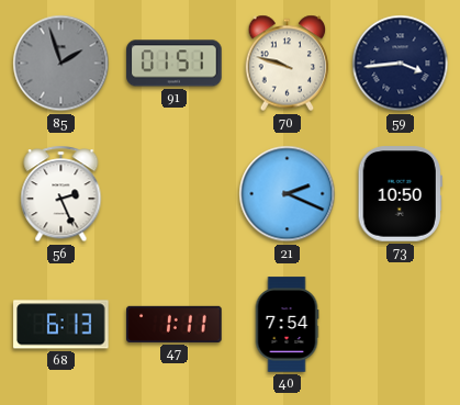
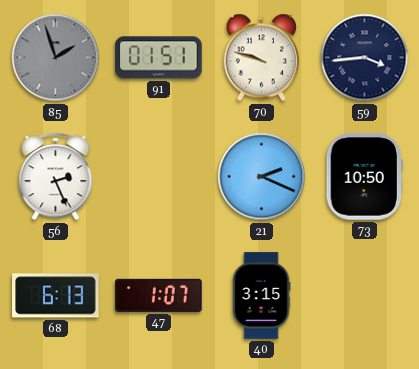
47: 1:11 -> 1:07
40: 7:54 -> 3:15
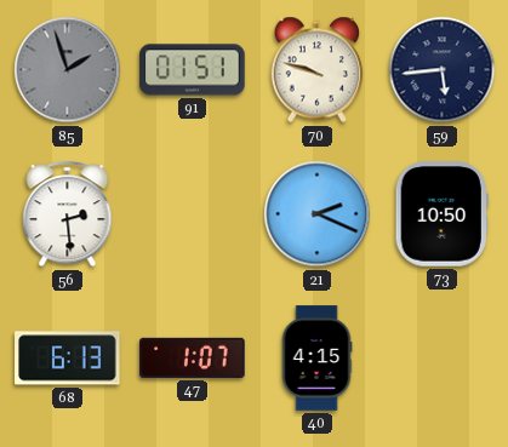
59: 3:44 -> 5:44
56: 2:26 -> 2:29
40: 3:15 -> 4:15
